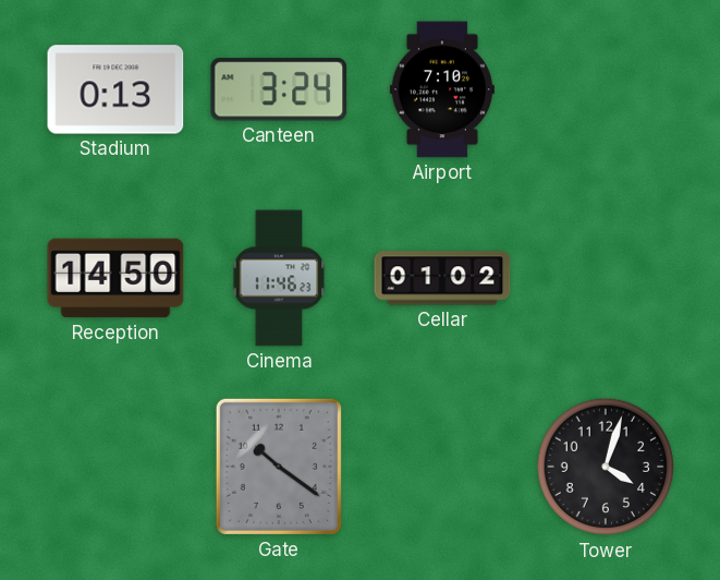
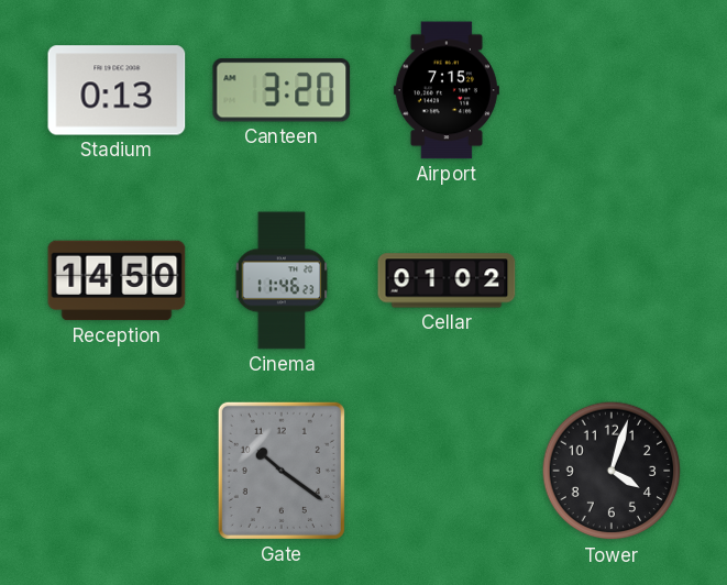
Canteen: 3:24 -> 3:20
Airport: 7:10 -> 7:15
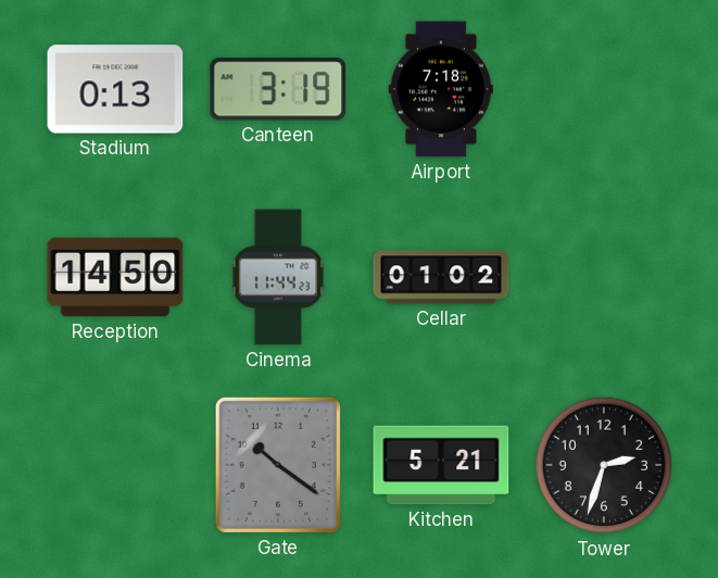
Canteen: 3:20 -> 3:19
Airport: 7:15 -> 7:18
Cinema: 11:46 -> 11:44
Kitchen: none -> 5:21
Tower: 4:03 -> 2:33
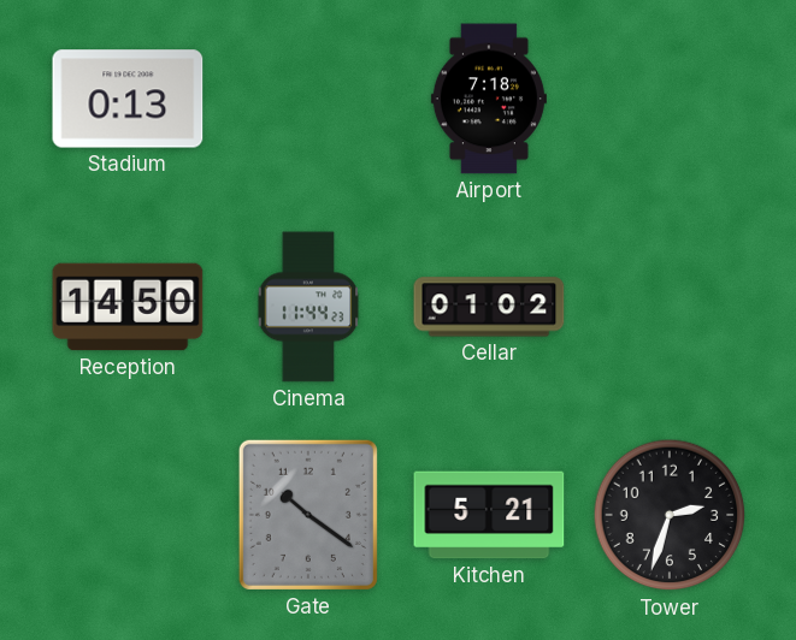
Canteen: 3:19 -> none
